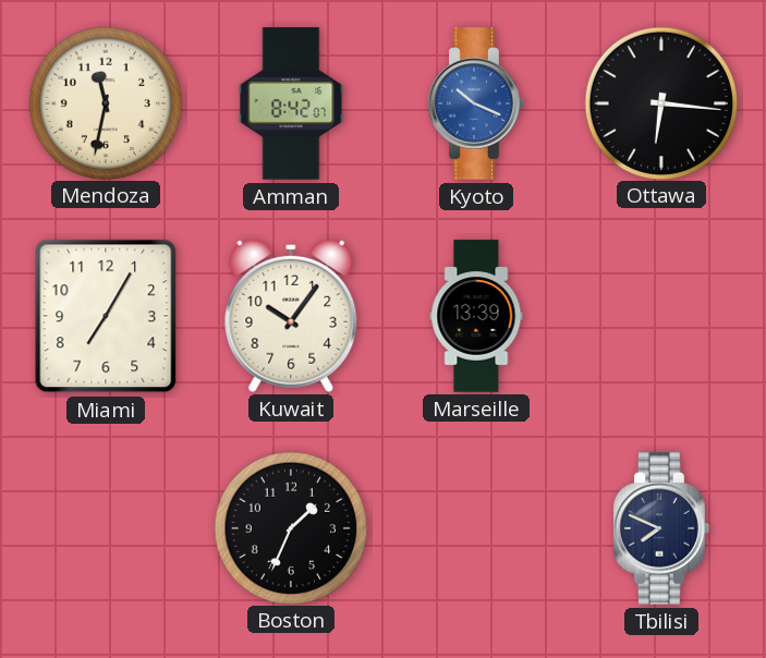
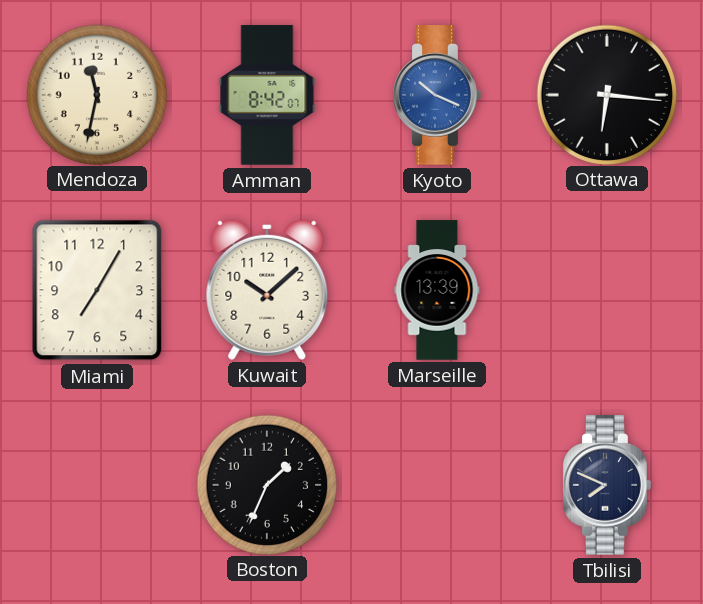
Kuwait: 10:06 -> 10:08
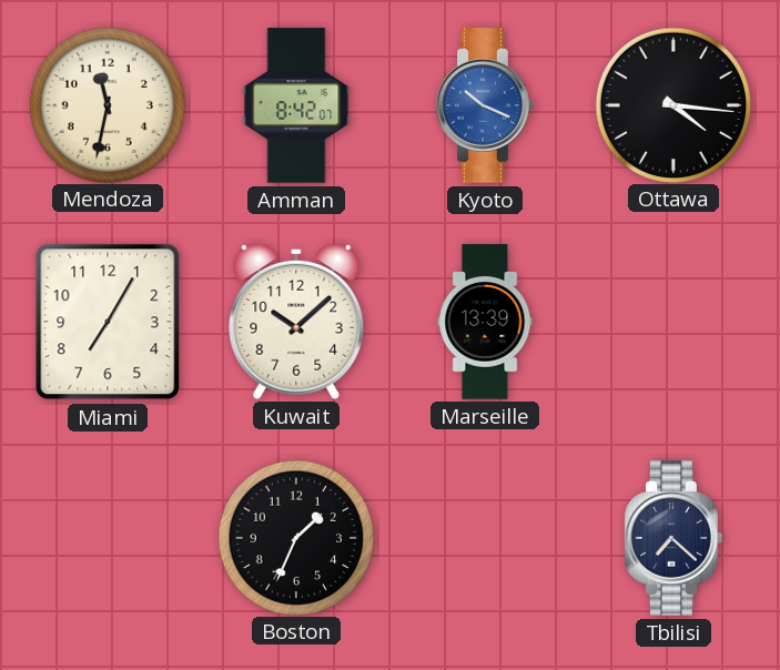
Ottawa: 6:16 -> 4:16
Tbilisi: 7:49 -> 7:22
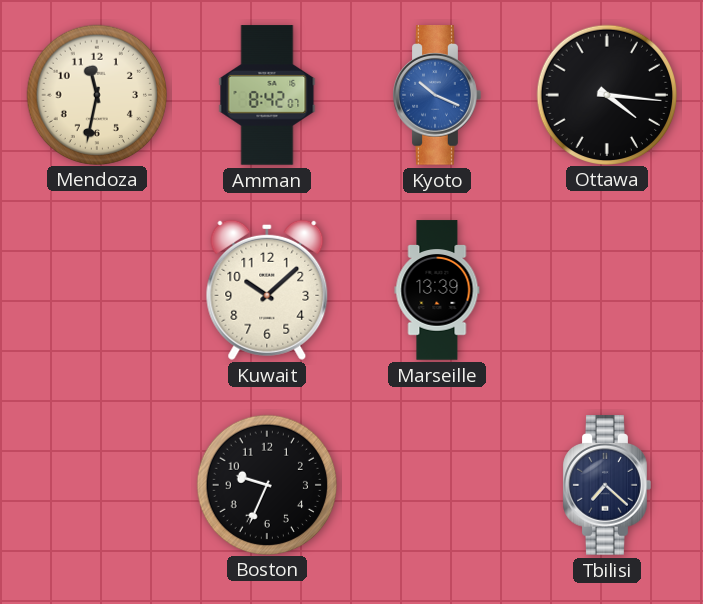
Miami: 7:05 -> none
Boston: 1:34 -> 9:34
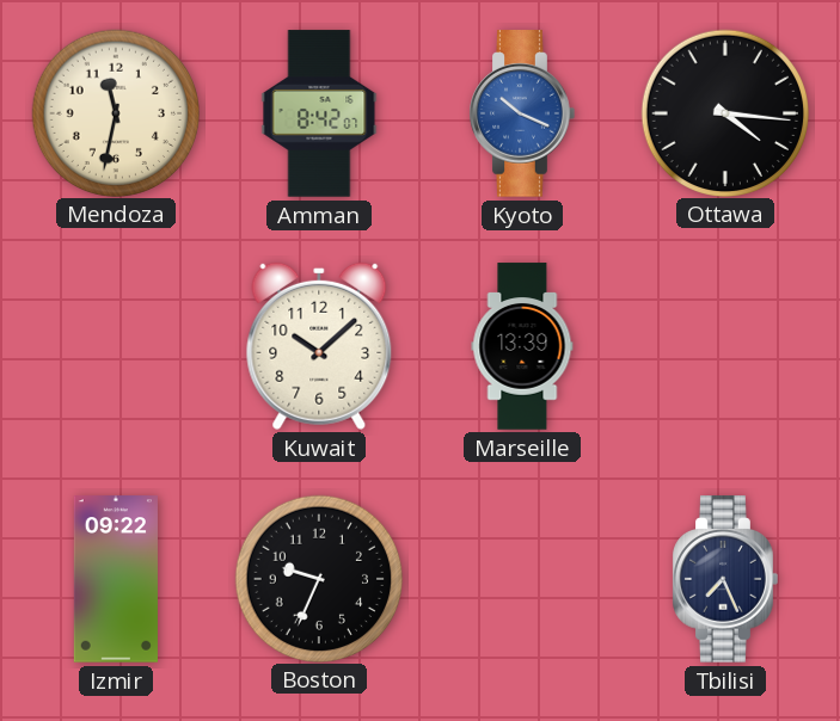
Izmir: none -> 09:22
Tbilisi: 7:22 -> 7:26
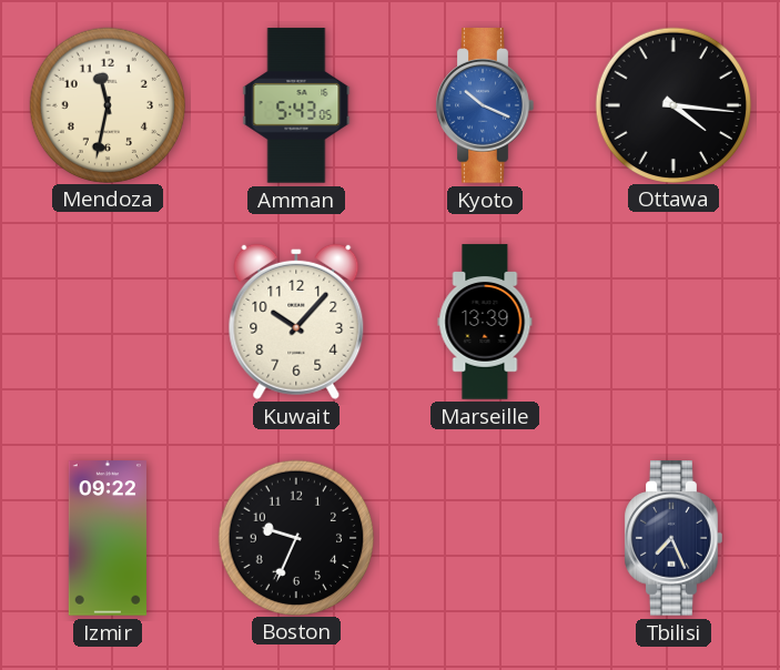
Amman: 8:42 -> 5:43
Kuwait: 10:08 -> 10:07
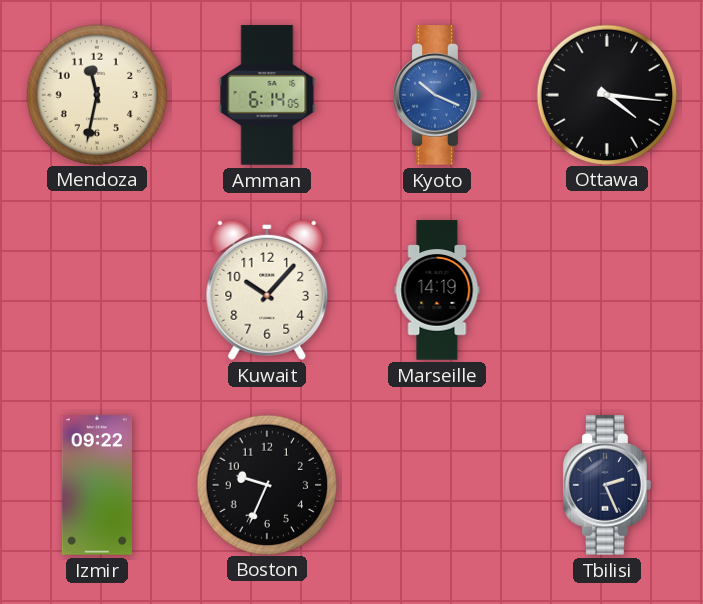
Amman: 5:43 -> 6:14
Marseille: 13:39 -> 14:19
Tbilisi: 7:26 -> 2:26
